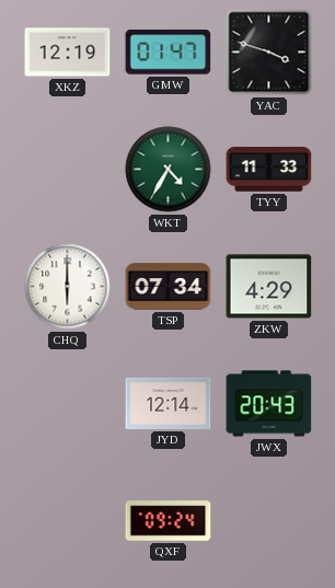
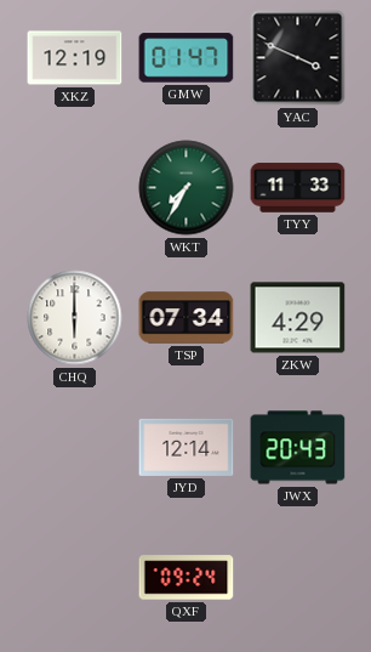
YAC: 3:48 -> 3:49
WKT: 4:35 -> 7:35
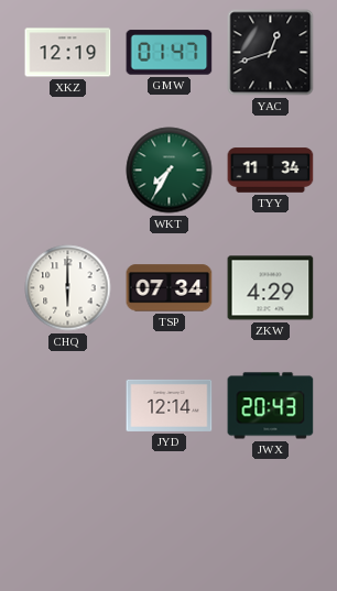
YAC: 3:49 -> 12:42
TYY: 11:33 -> 11:34
QXF: 09:24 -> none
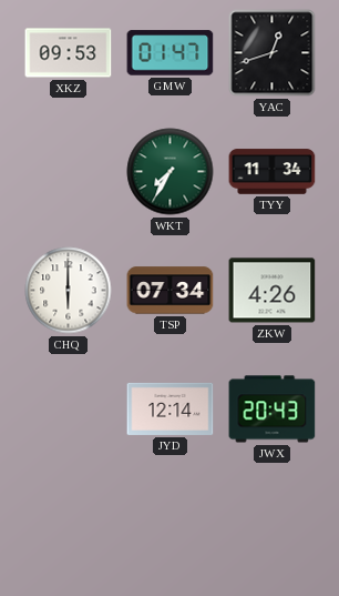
XKZ: 12:19 -> 09:53
ZKW: 4:29 -> 4:26
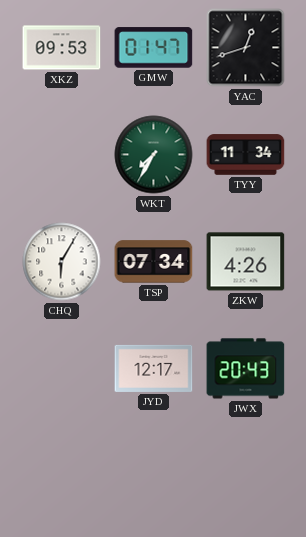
CHQ: 6:00 -> 6:05
JYD: 12:14 -> 12:17
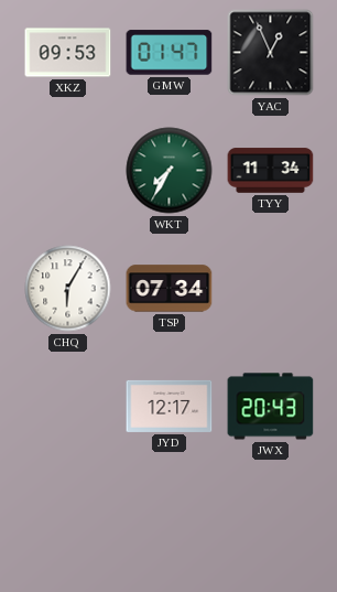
YAC: 12:42 -> 12:56
ZKW: 4:26 -> none
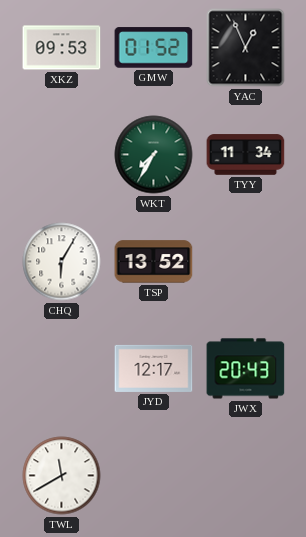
GMW: 01:47 -> 01:52
TSP: 07:34 -> 13:52
TWL: none -> 11:40
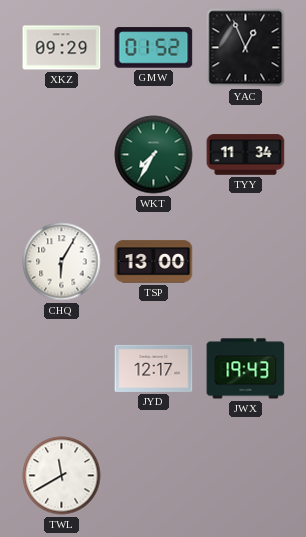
XKZ: 09:53 -> 09:29
TSP: 13:52 -> 13:00
JWX: 20:43 -> 19:43
